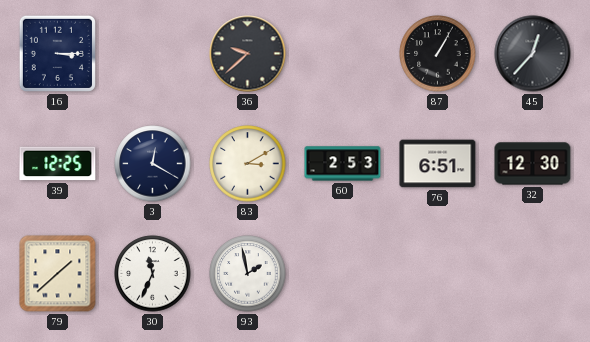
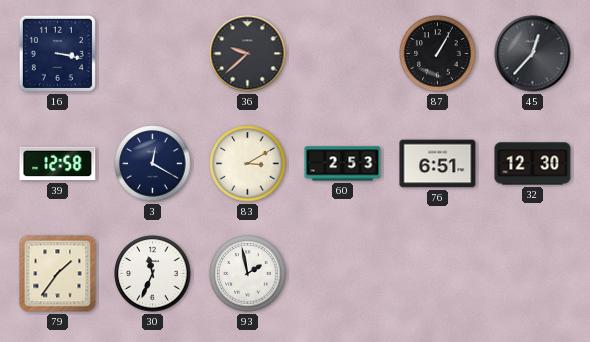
16: 3:15 -> 3:17
39: 12:25 -> 12:58
79: 1:38 -> 1:36
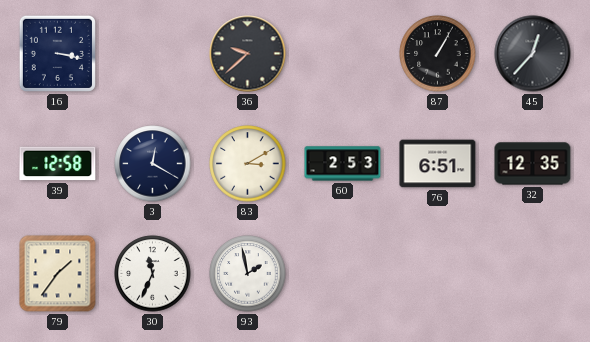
32: 12:30 -> 12:35
